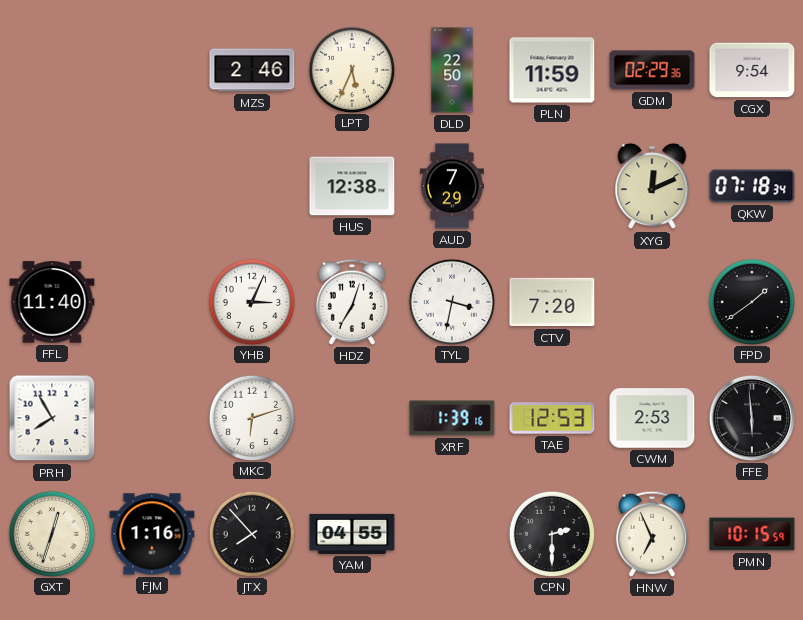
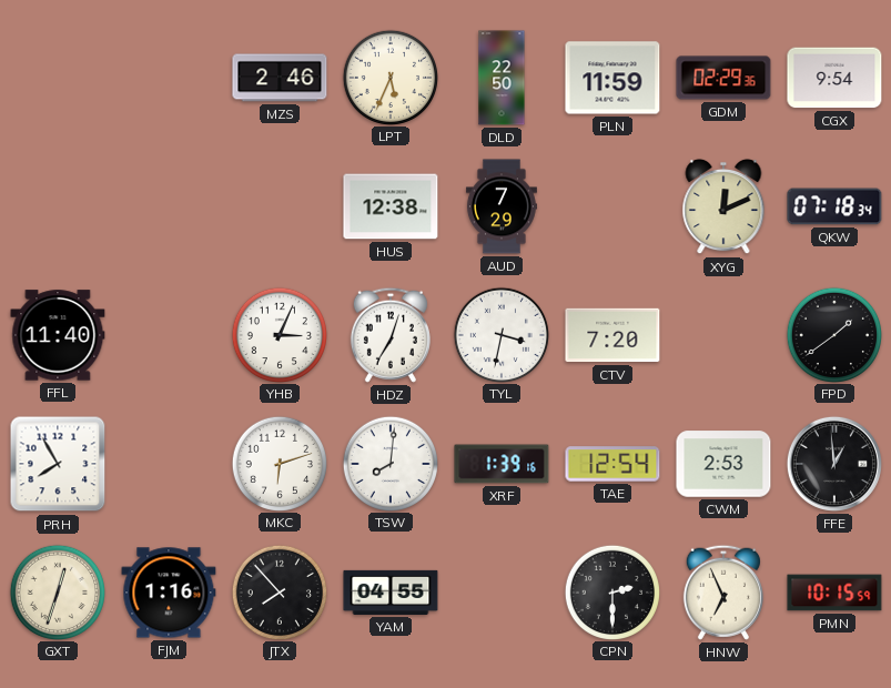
TSW: none -> 8:01
TAE: 12:53 -> 12:54
FFE: 5:59 -> 12:59
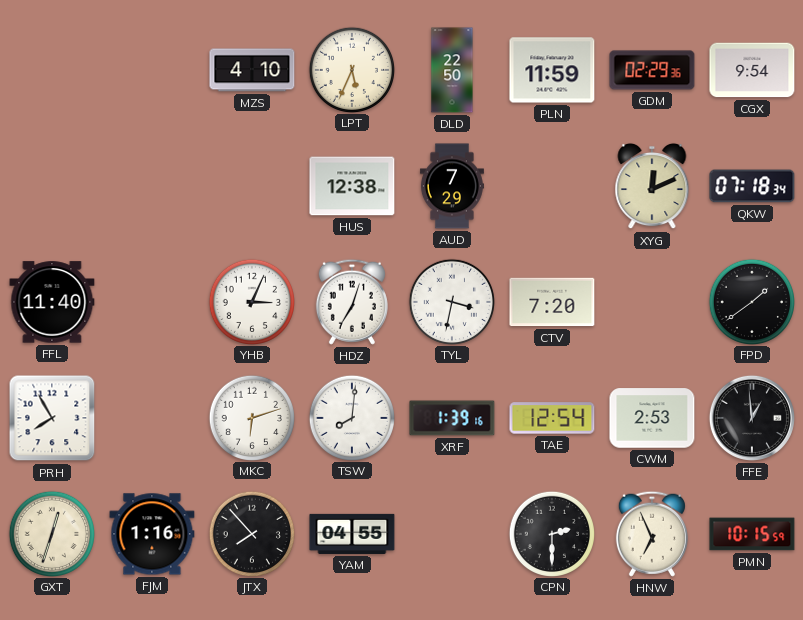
MZS: 2:46 -> 4:10
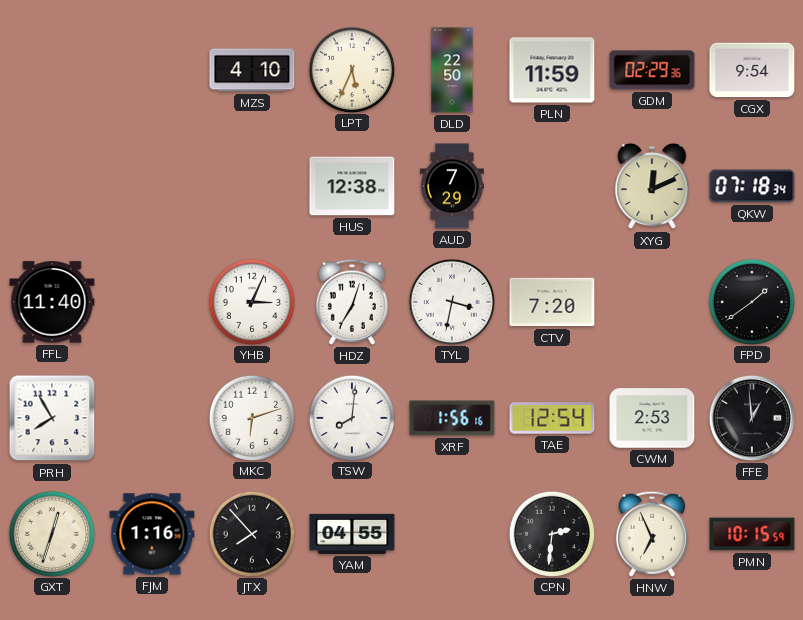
XRF: 1:39 -> 1:56
CPN: 2:30 -> 2:31
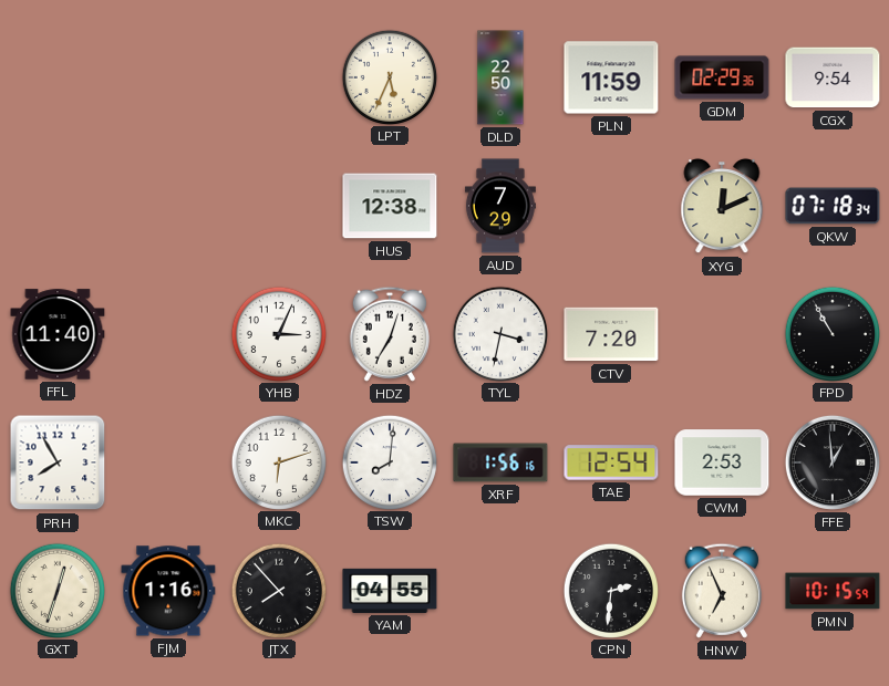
MZS: 4:10 -> none
FPD: 1:39 -> 10:55
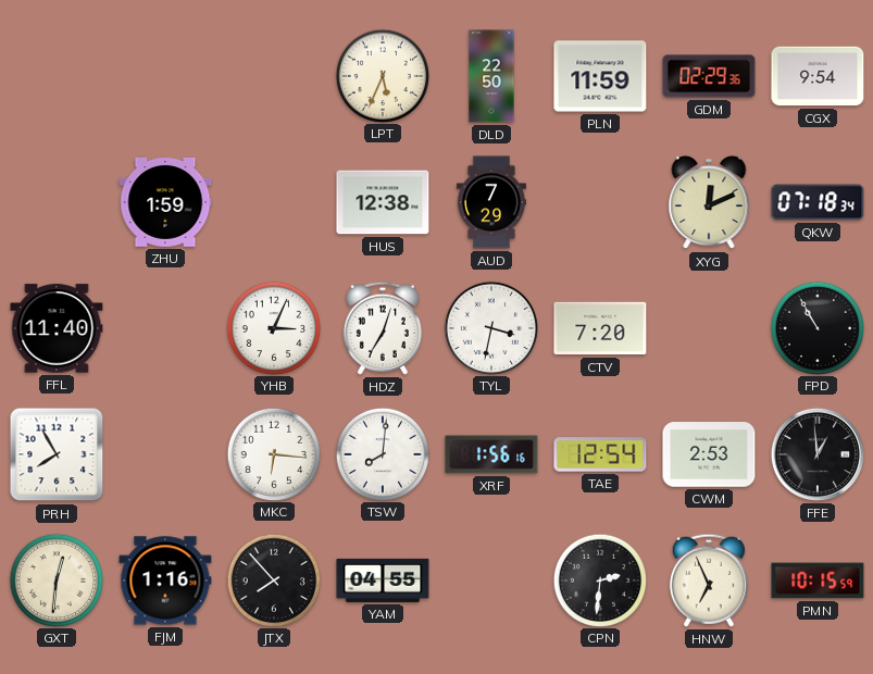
ZHU: none -> 1:59
MKC: 6:12 -> 6:16
GXT: 12:33 -> 12:31
